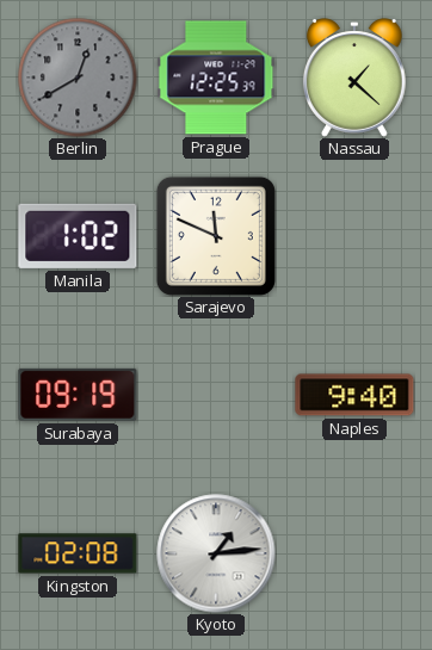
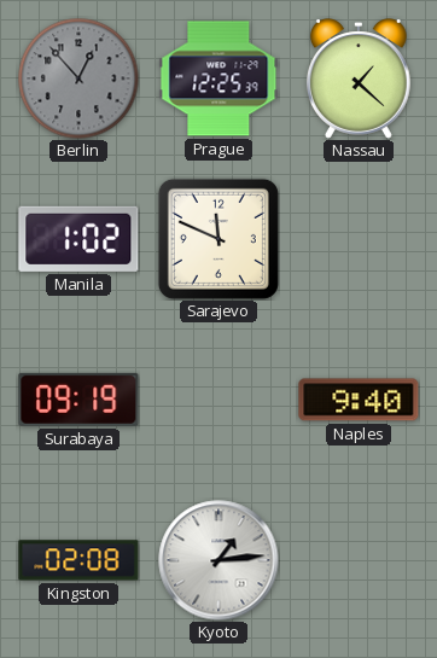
Berlin: 12:40 -> 12:53
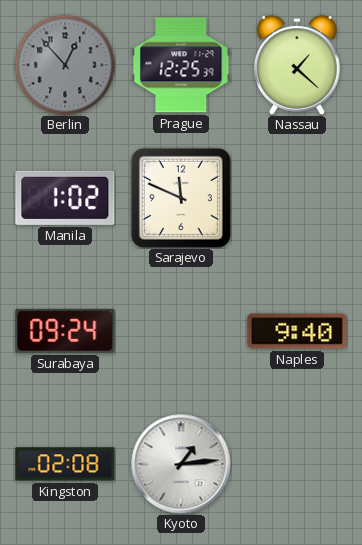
Surabaya: 09:19 -> 09:24
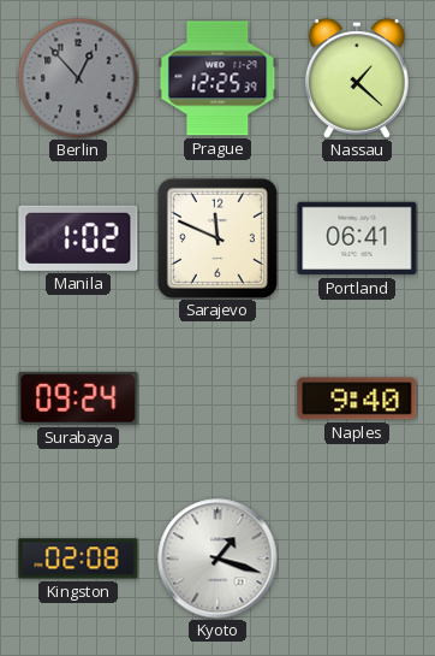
Portland: none -> 06:41
Kyoto: 1:14 -> 1:18
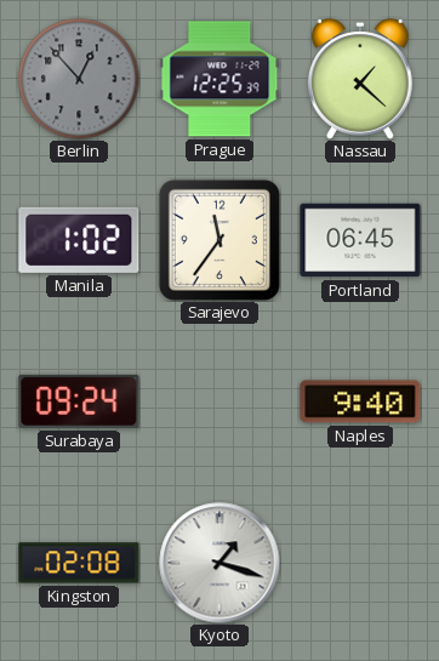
Sarajevo: 11:49 -> 11:36
Portland: 06:41 -> 06:45
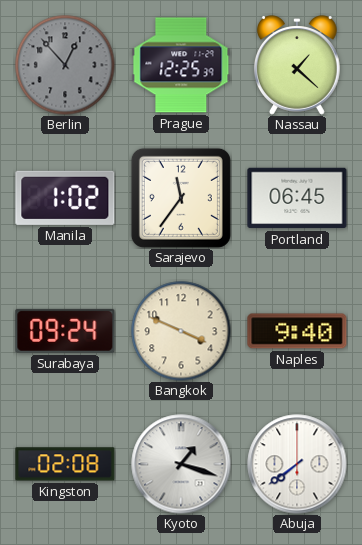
Bangkok: none -> 3:49
Abuja: none -> 7:39
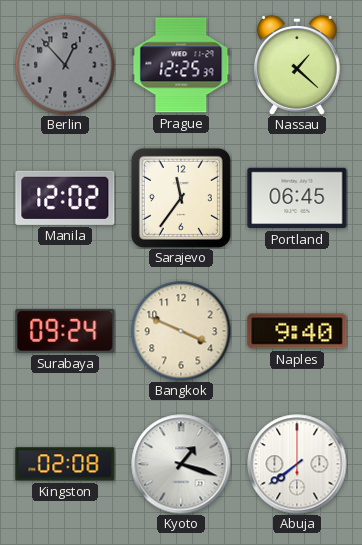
Manila: 1:02 -> 12:02
